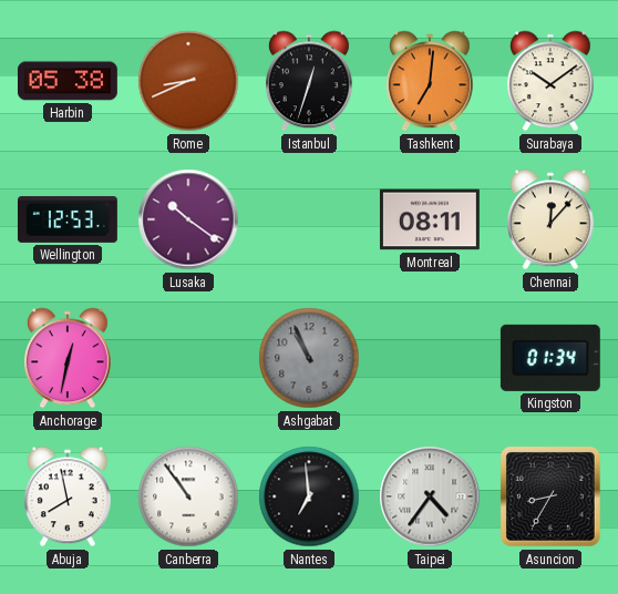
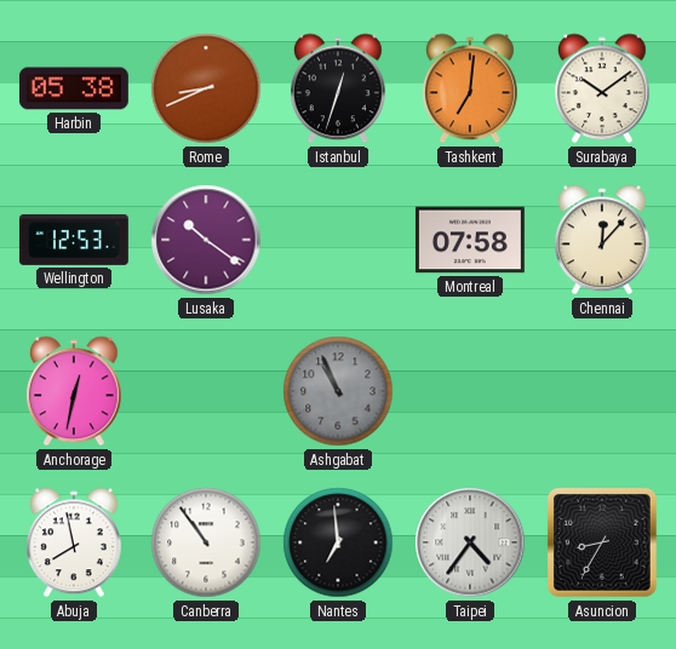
Montreal: 08:11 -> 07:58
Kingston: 01:34 -> none
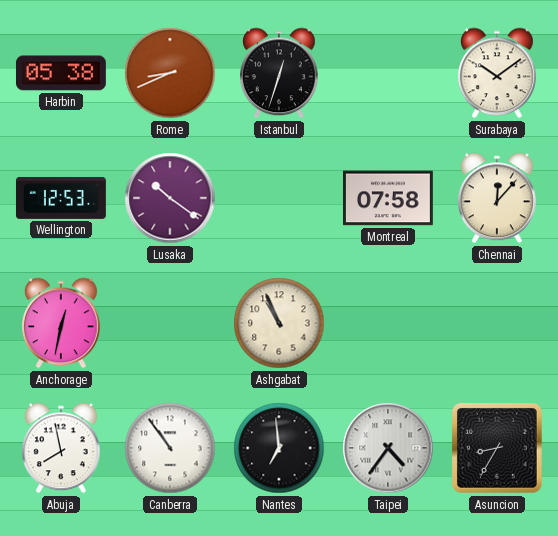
Tashkent: 7:01 -> none
Ashgabat dial: grey -> cream
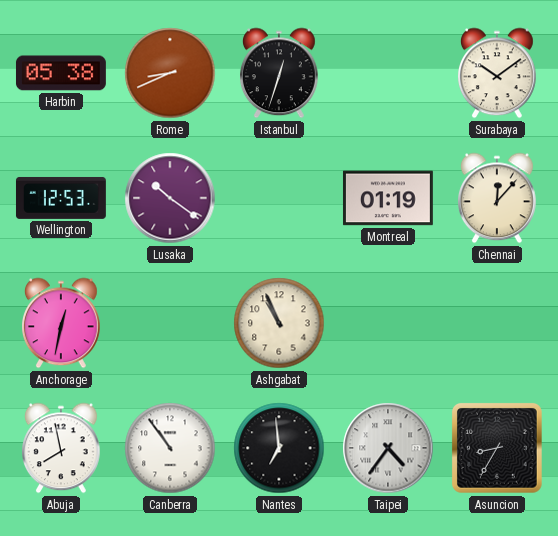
Montreal: 07:58 -> 01:19
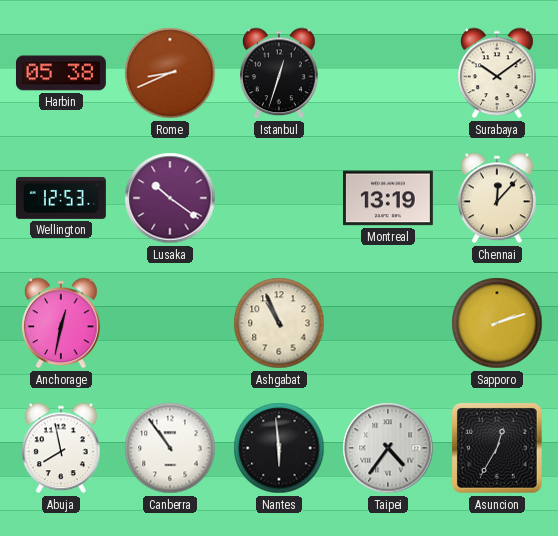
Montreal: 01:19 -> 13:19
Sapporo: none -> 2:12
Nantes: 6:59 -> 5:59
Asuncion: 8:35 -> 12:35
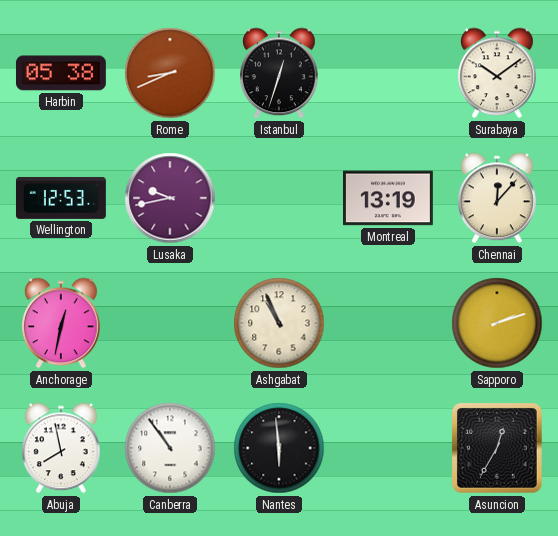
Lusaka: 10:21 -> 9:43
Taipei: 4:36 -> none
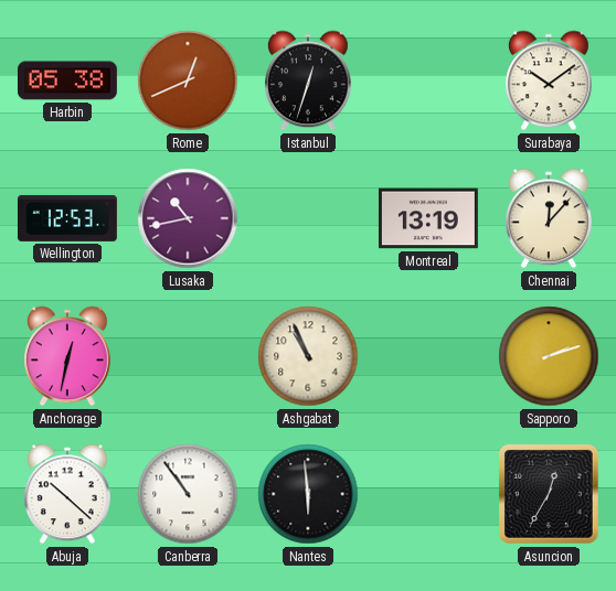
Rome: 8:41 -> 12:41
Lusaka: 9:43 -> 10:43
Abuja: 7:58 -> 10:22
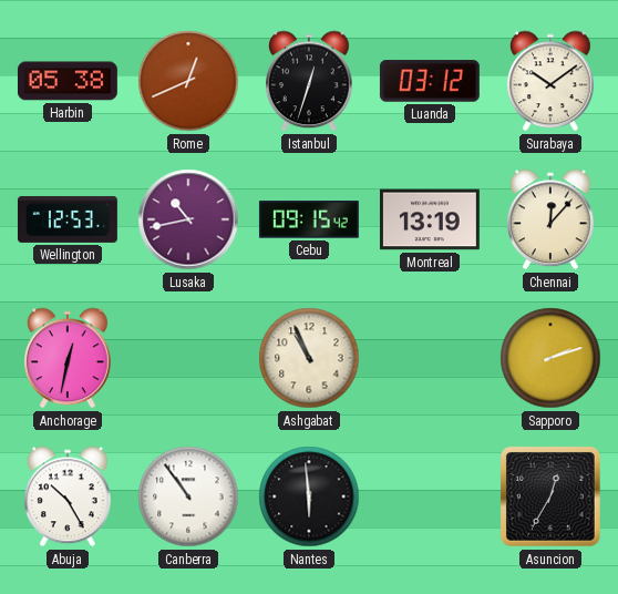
Luanda: none -> 03:12
Cebu: none -> 09:15
Abuja: 10:22 -> 10:25
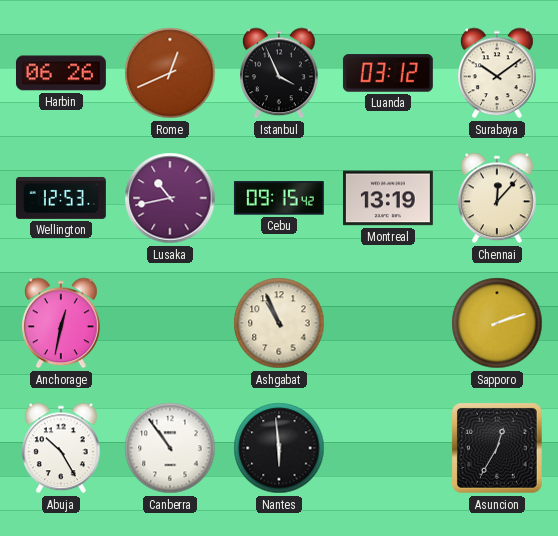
Harbin: 05:38 -> 06:26
Istanbul: 12:33 -> 3:56
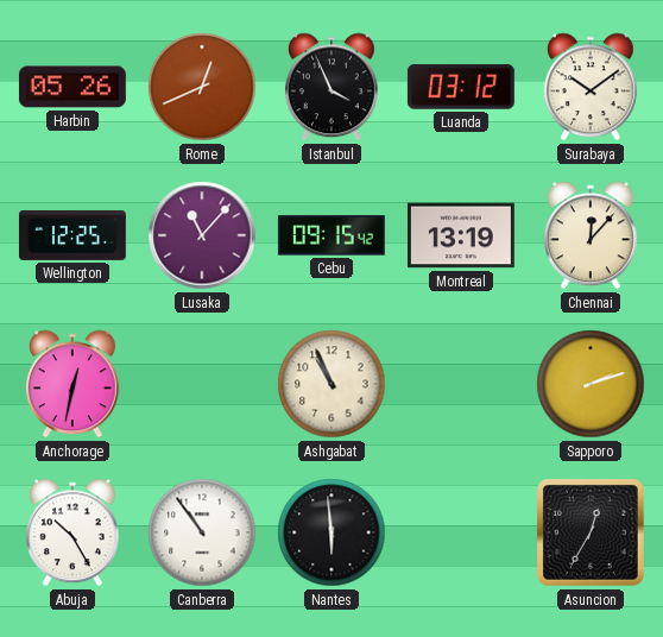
Harbin: 06:26 -> 05:26
Wellington: 12:53 -> 12:25
Lusaka: 10:43 -> 11:07
